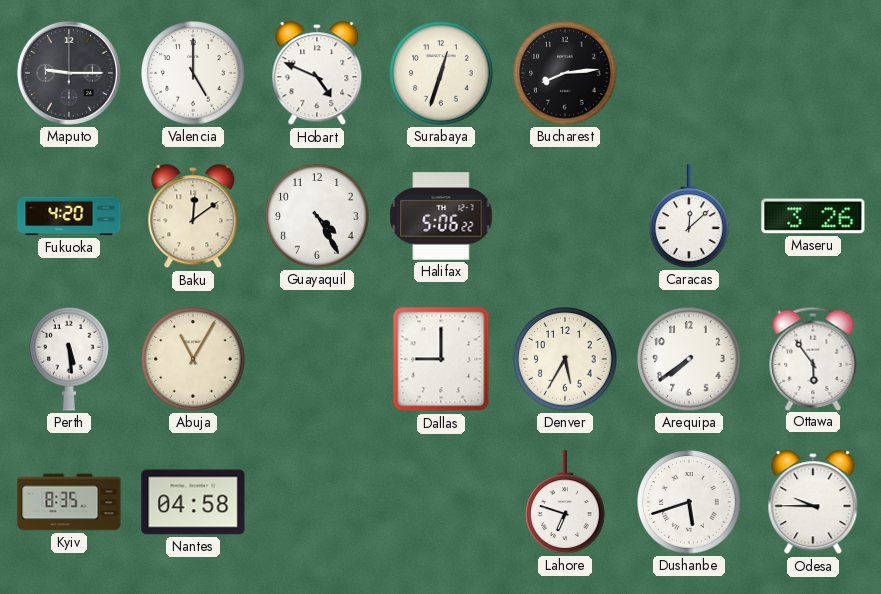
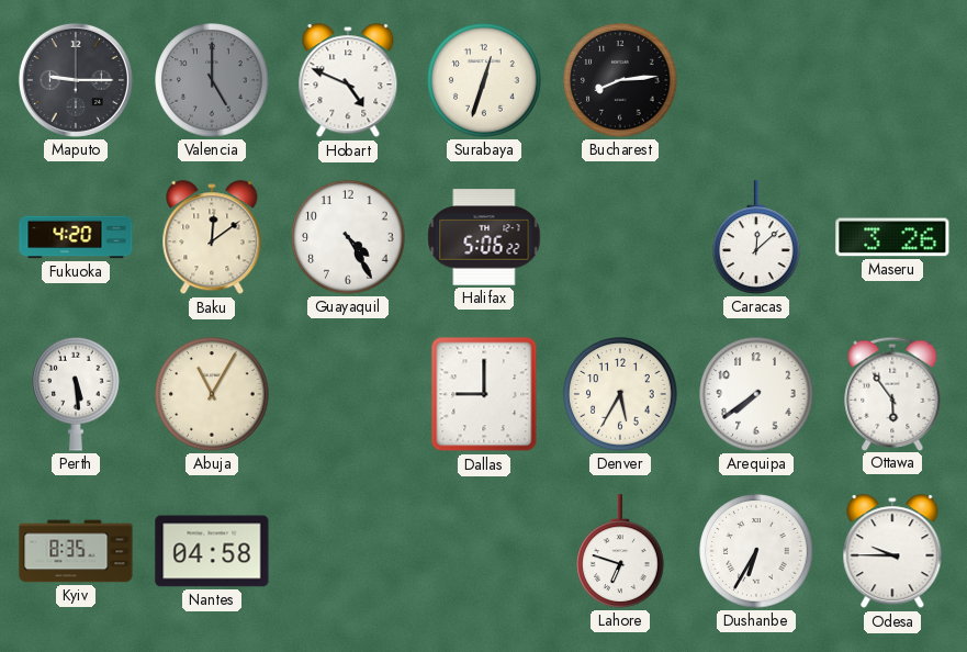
Valencia dial: white -> grey
Dushanbe: 5:42 -> 6:35
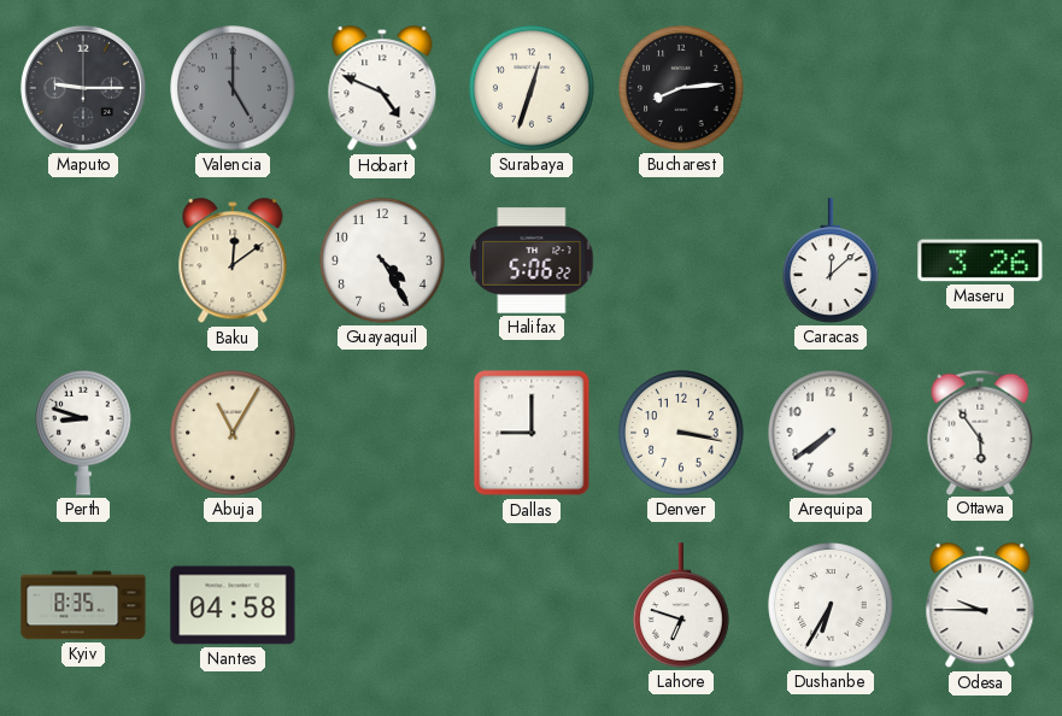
Fukuoka: 4:20 -> none
Perth: 5:29 -> 8:48
Denver: 5:35 -> 3:17
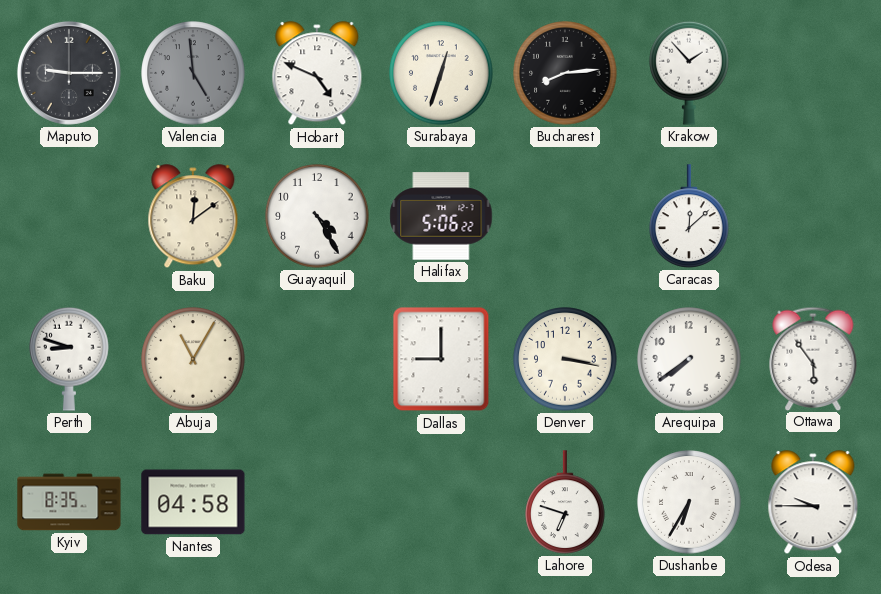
Valencia: 5:00 -> 4:59
Krakow: none -> 1:53
Maseru: 3:26 -> none
